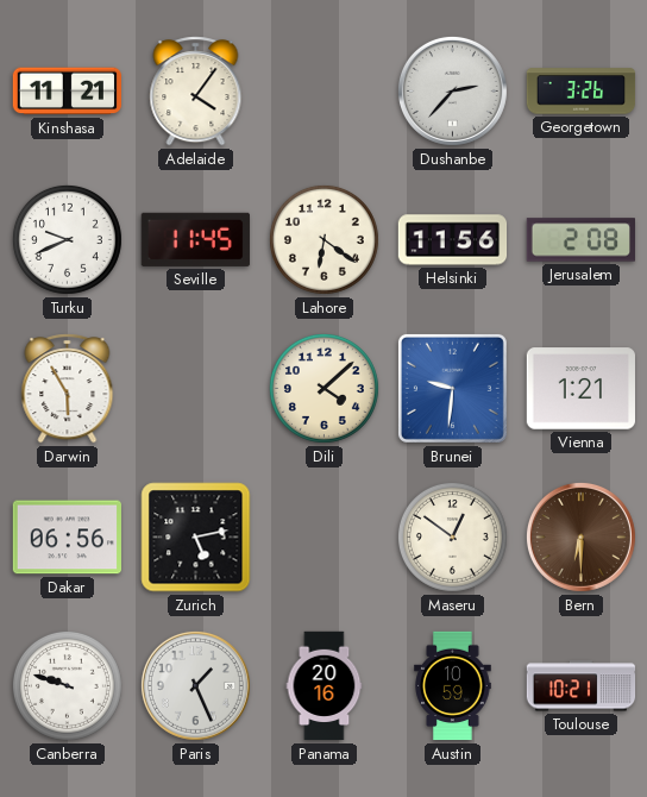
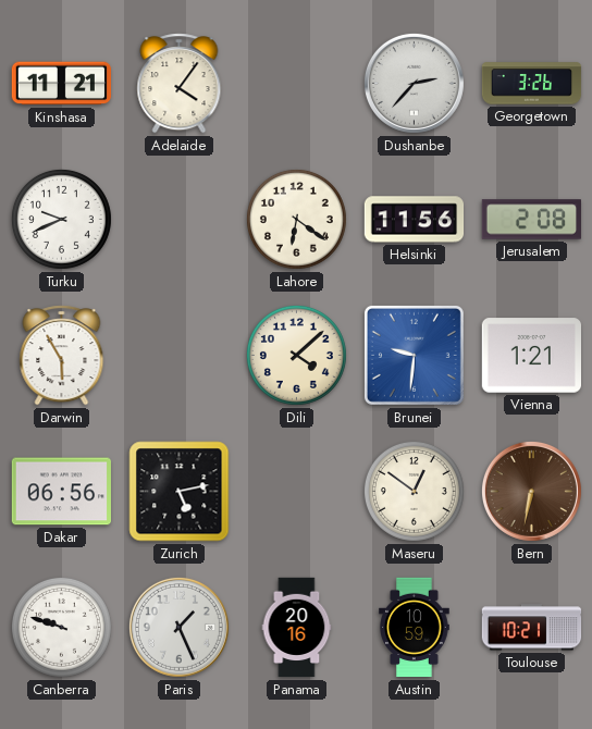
Seville: 11:45 -> none
Bern: 6:30 -> 6:32
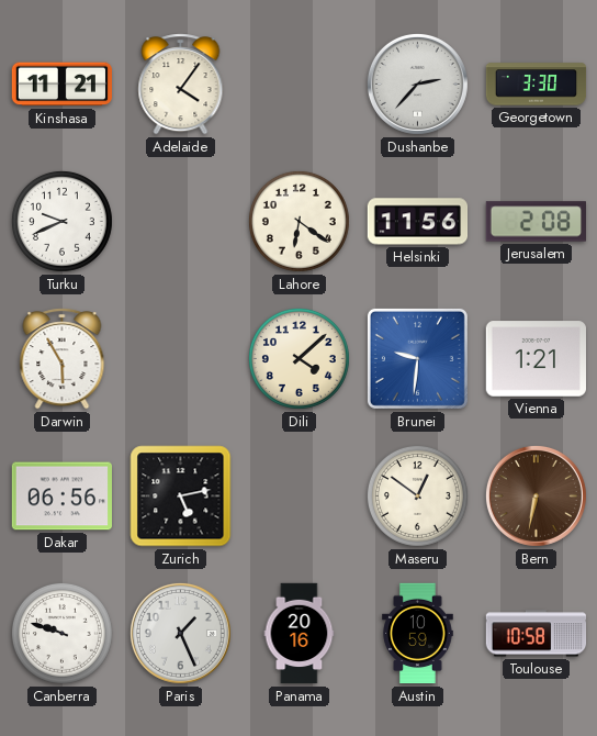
Georgetown: 3:26 -> 3:30
Toulouse: 10:21 -> 10:58
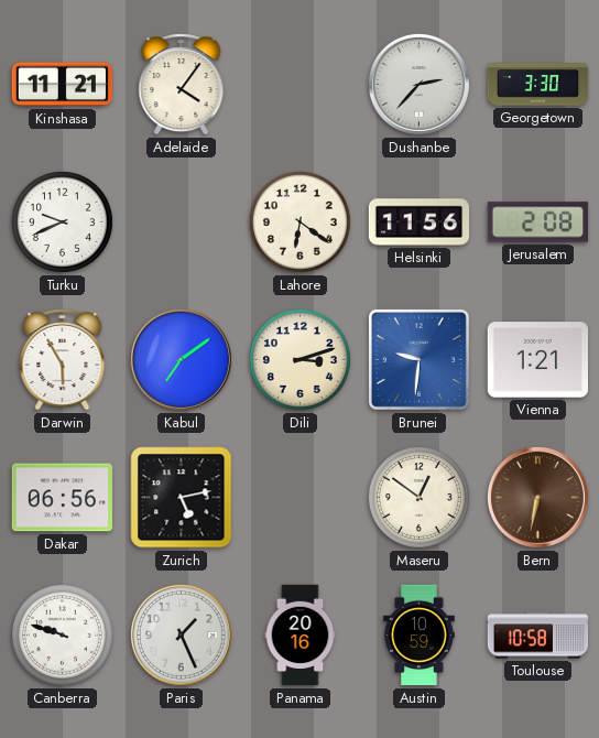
Kabul: none -> 7:09
Dili: 4:08 -> 3:12
